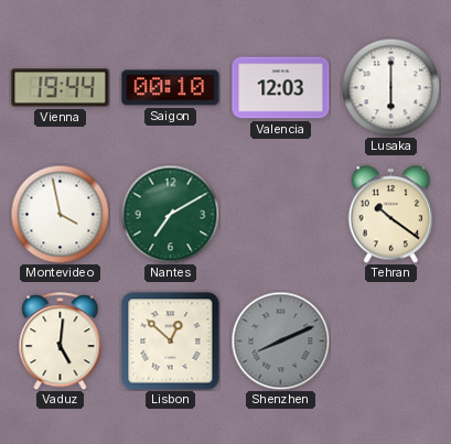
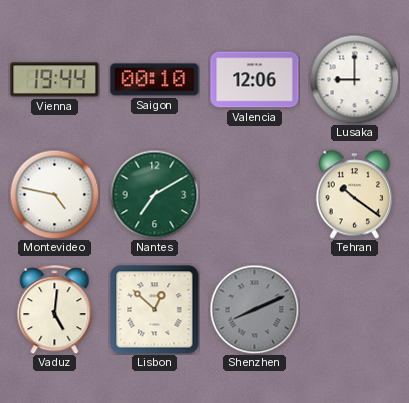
Valencia: 12:03 -> 12:06
Lusaka: 6:00 -> 9:00
Montevideo: 3:58 -> 4:47
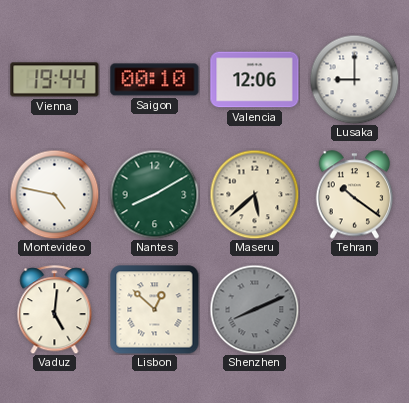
Nantes: 7:10 -> 8:10
Maseru: none -> 5:38
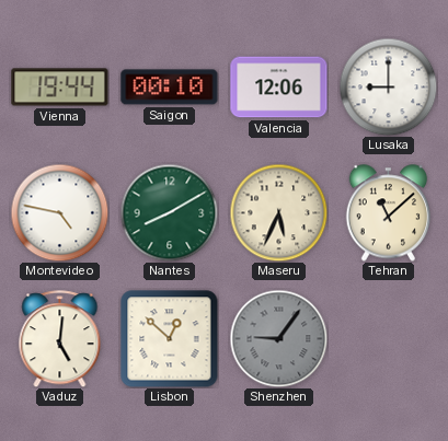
Maseru: 5:38 -> 5:34
Tehran: 10:21 -> 11:08
Shenzhen: 8:11 -> 9:06
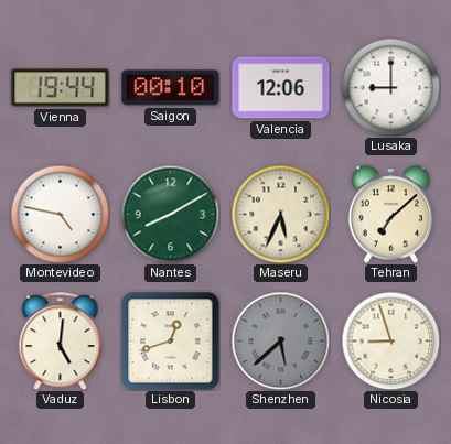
Tehran: 11:08 -> 7:08
Lisbon: 12:52 -> 12:42
Shenzhen: 9:06 -> 5:38
Nicosia: none -> 8:57
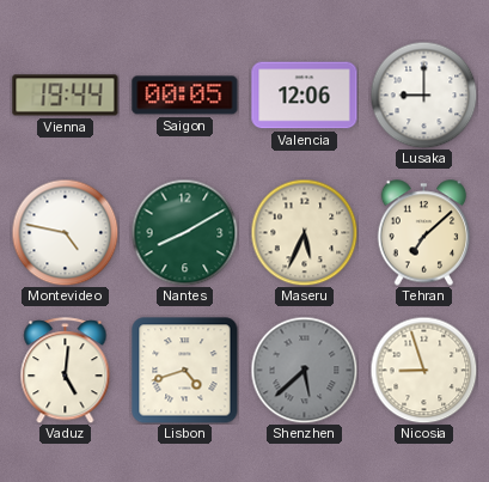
Saigon: 00:10 -> 00:05
Lisbon: 12:42 -> 4:42
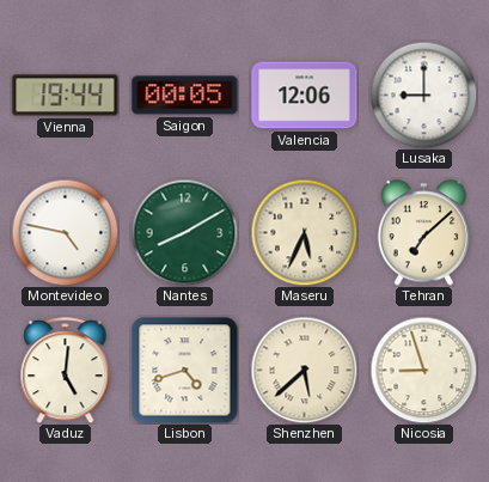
Shenzhen dial: grey -> cream
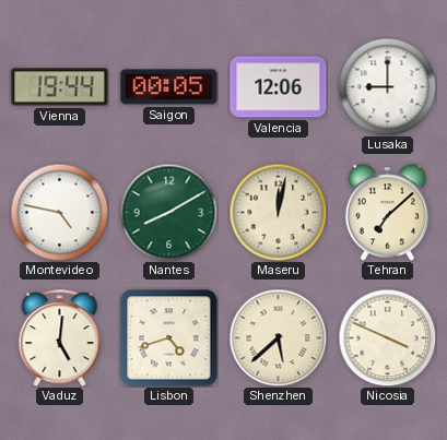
Maseru: 5:34 -> 12:02
Nicosia: 8:57 -> 3:49
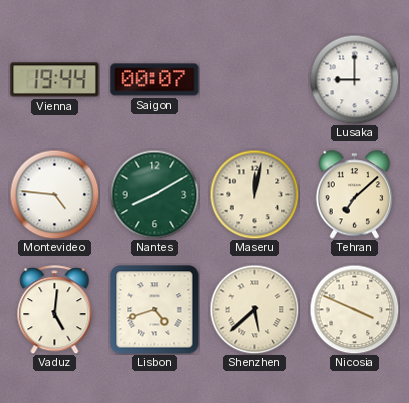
Saigon: 00:05 -> 00:07
Valencia: 12:06 -> none
Montevideo: 4:47 -> 4:46
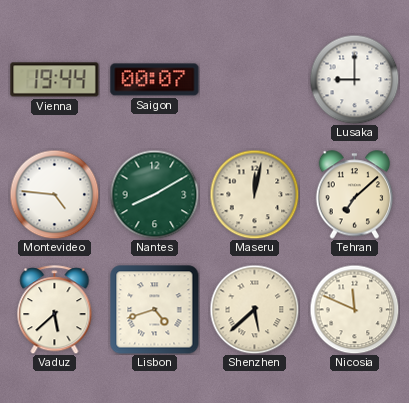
Vaduz: 5:01 -> 5:38
Nicosia: 3:49 -> 11:49
